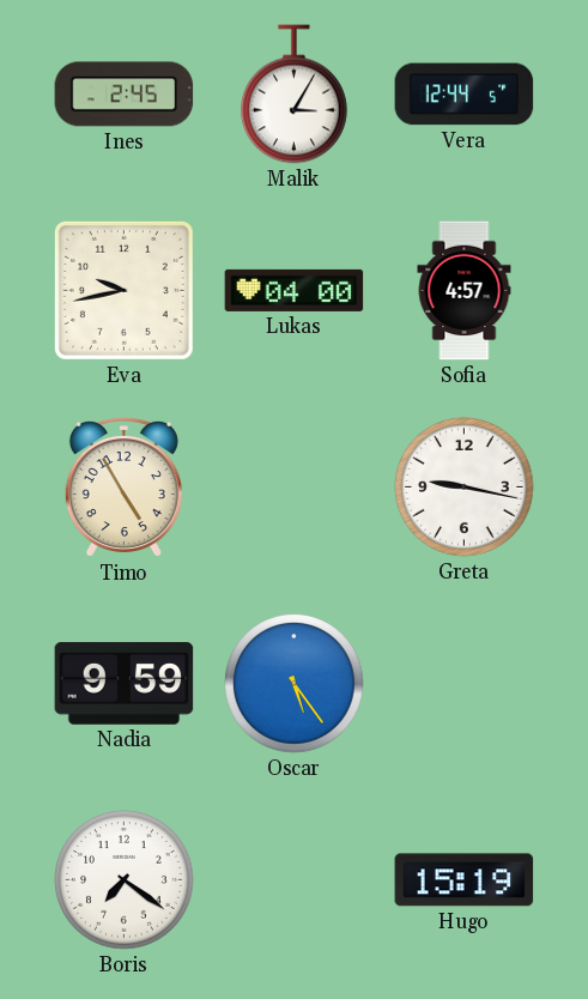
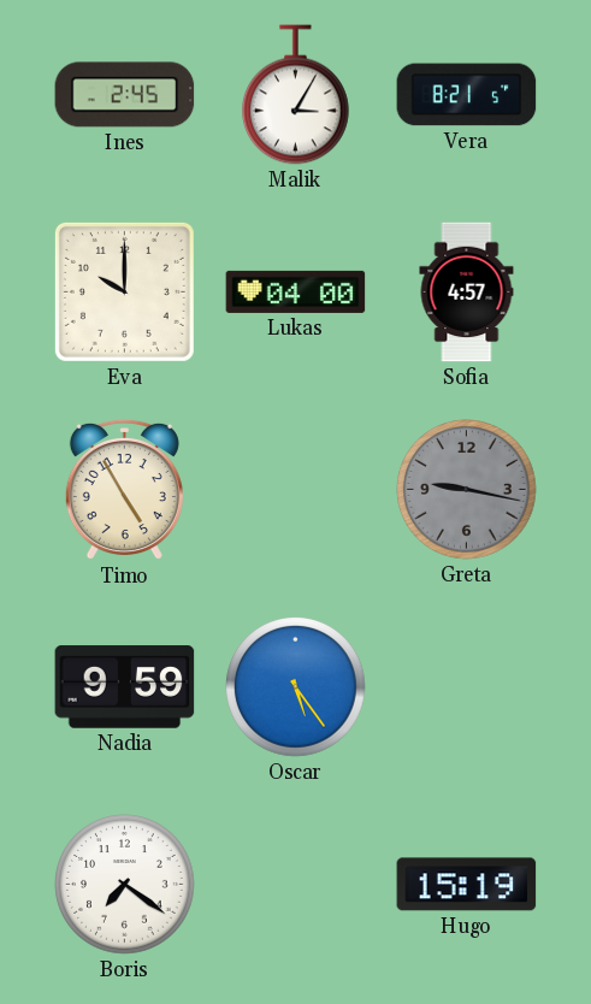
Vera: 12:44 -> 8:21
Eva: 9:43 -> 10:00
Greta dial: white -> grey
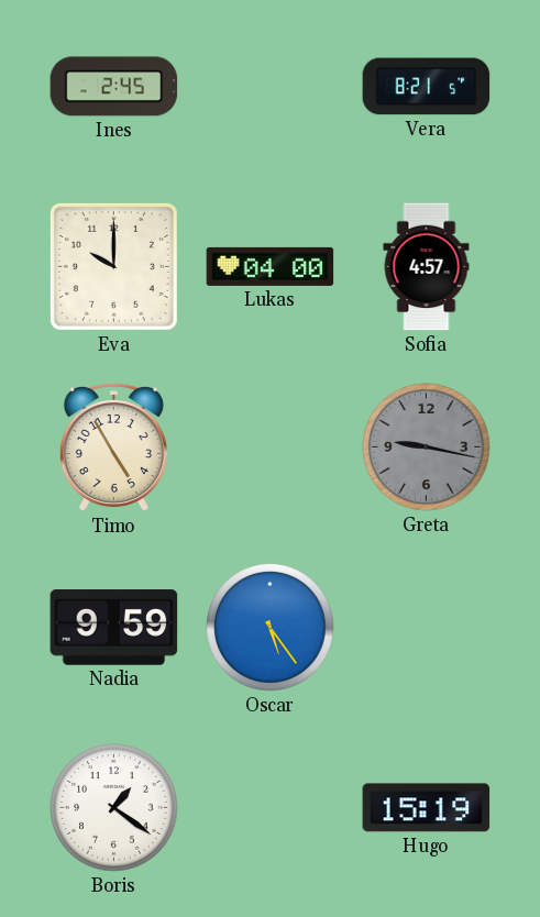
Malik: 3:05 -> none
Boris: 7:21 -> 1:21
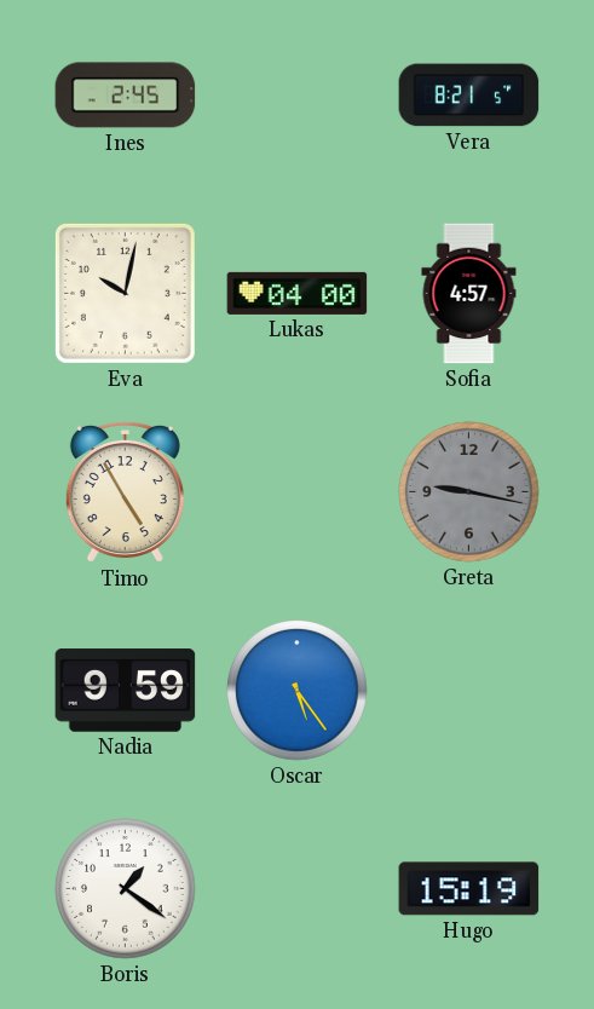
Eva: 10:00 -> 10:02
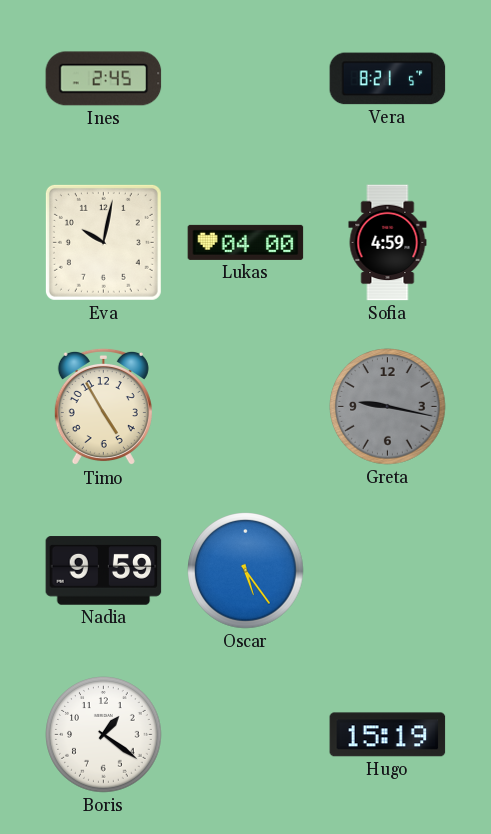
Sofia: 4:57 -> 4:59
